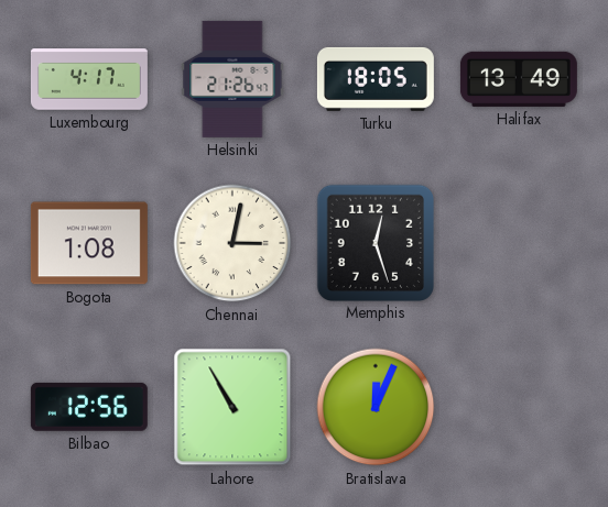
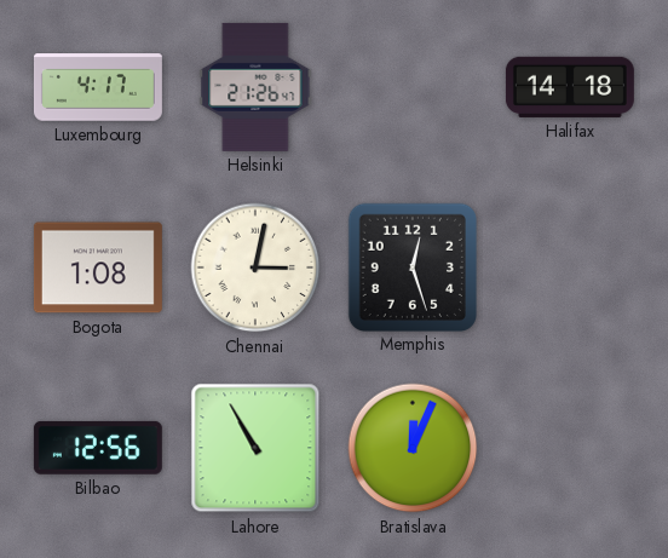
Turku: 18:05 -> none
Halifax: 13:49 -> 14:18
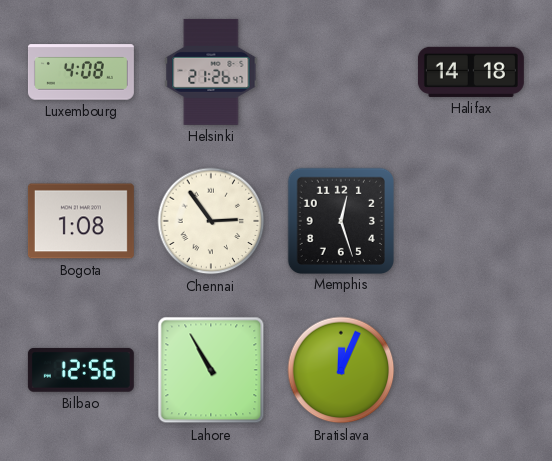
Luxembourg: 4:17 -> 4:08
Chennai: 3:02 -> 2:54
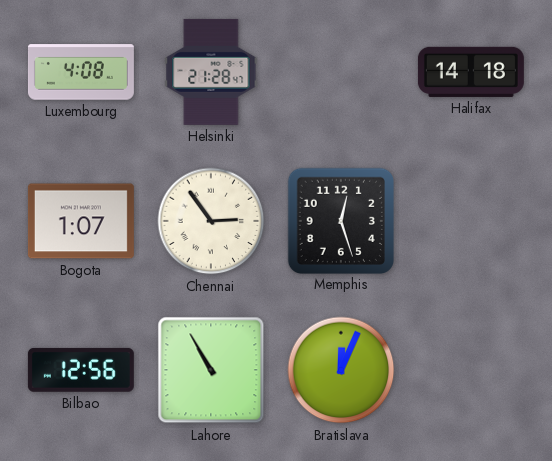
Helsinki: 21:26 -> 21:28
Bogota: 1:08 -> 1:07
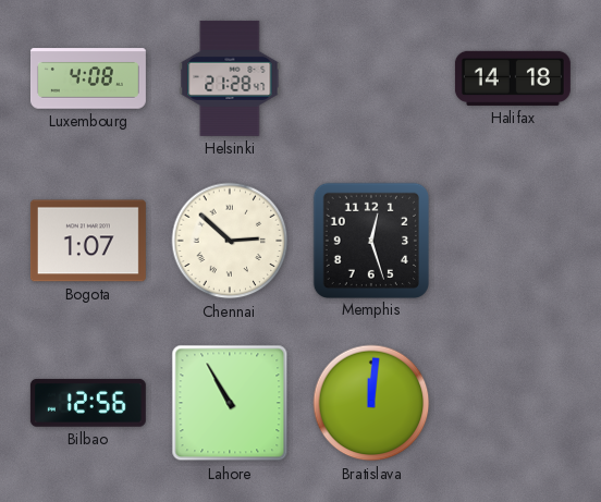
Chennai: 2:54 -> 2:52
Bratislava: 12:04 -> 12:01
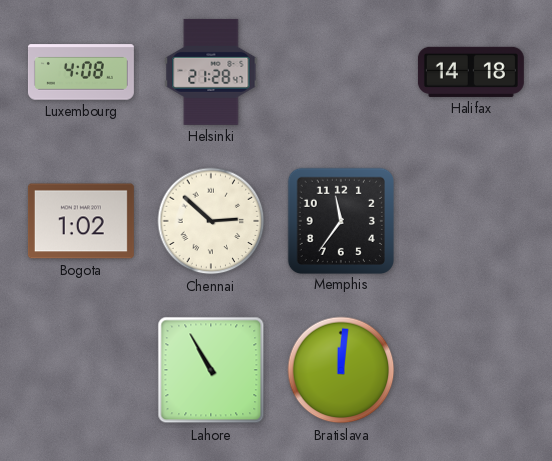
Bogota: 1:07 -> 1:02
Memphis: 12:27 -> 11:36
Bilbao: 12:56 -> none
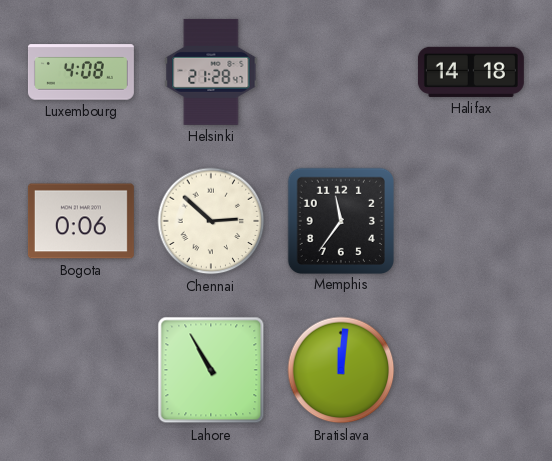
Bogota: 1:02 -> 0:06
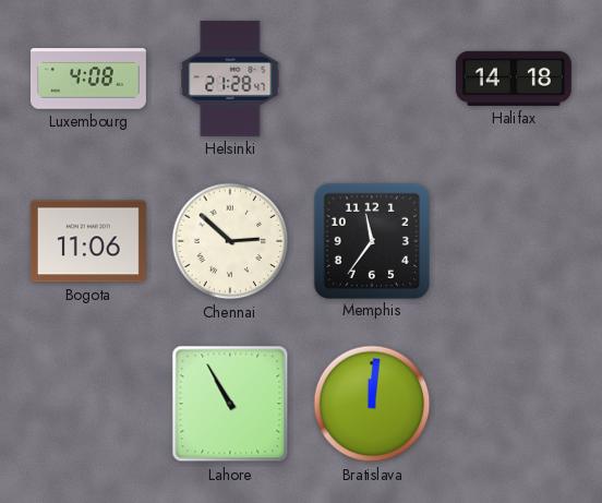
Bogota: 0:06 -> 11:06
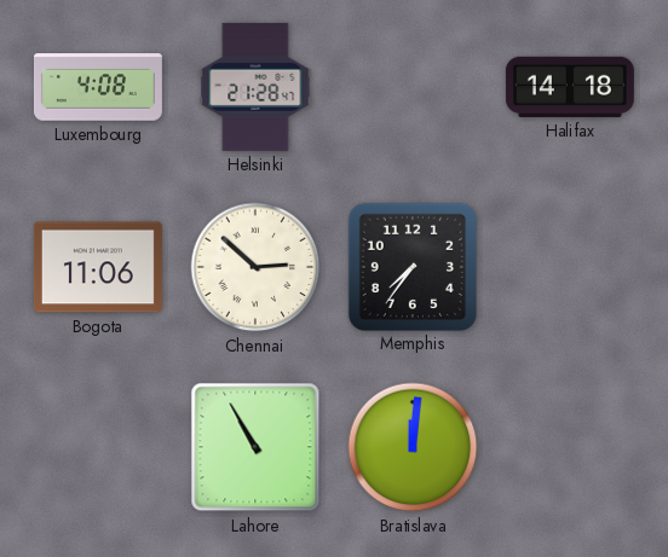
Memphis: 11:36 -> 7:36
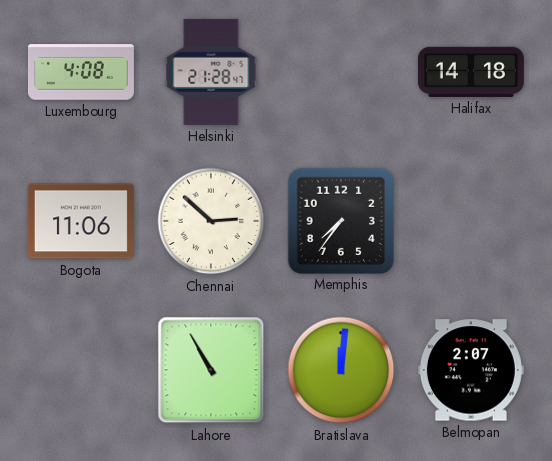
Belmopan: none -> 2:07
